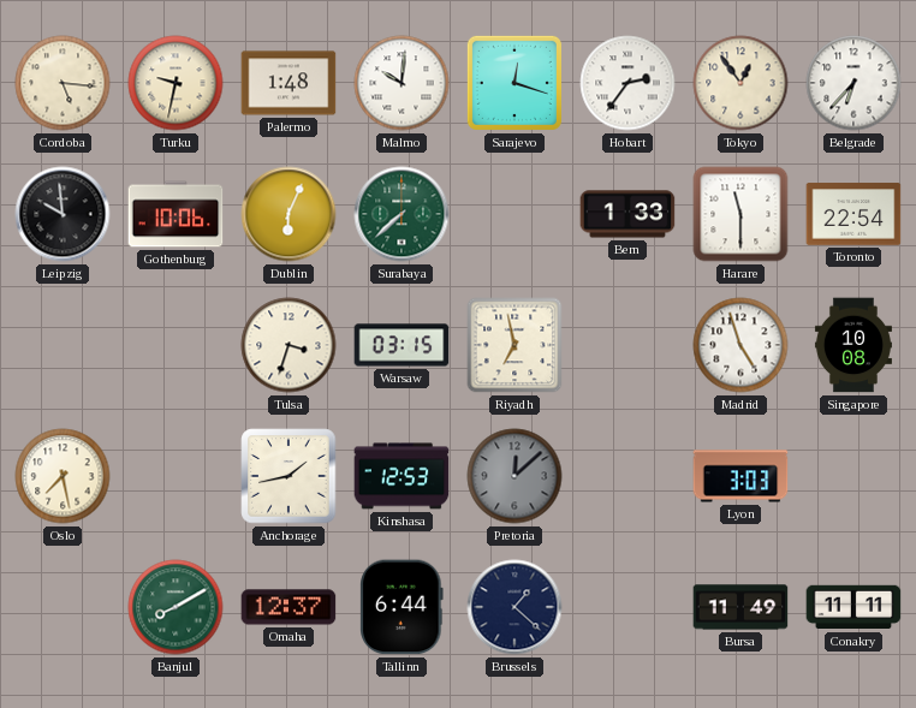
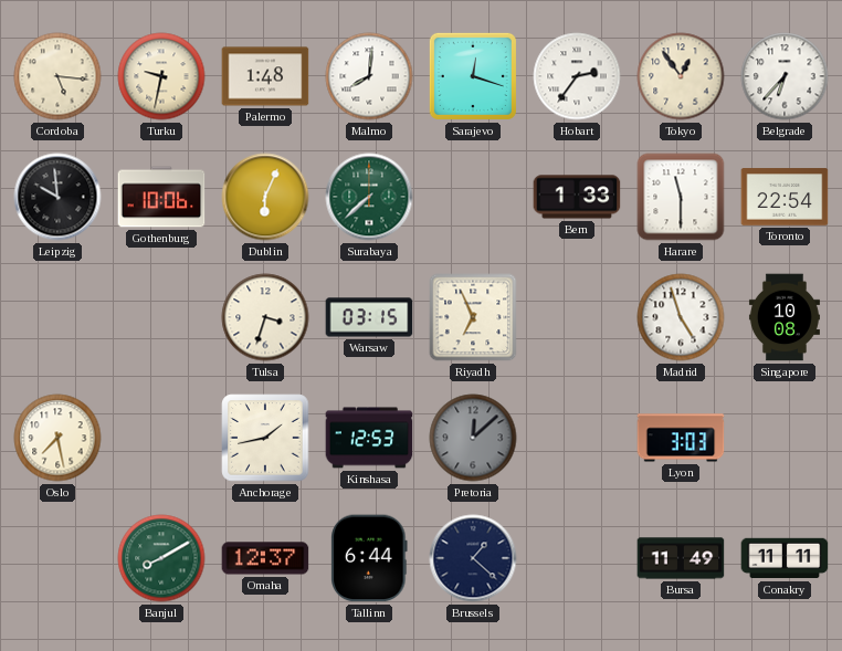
Malmo: 10:01 -> 8:01
Riyadh: 6:58 -> 6:56
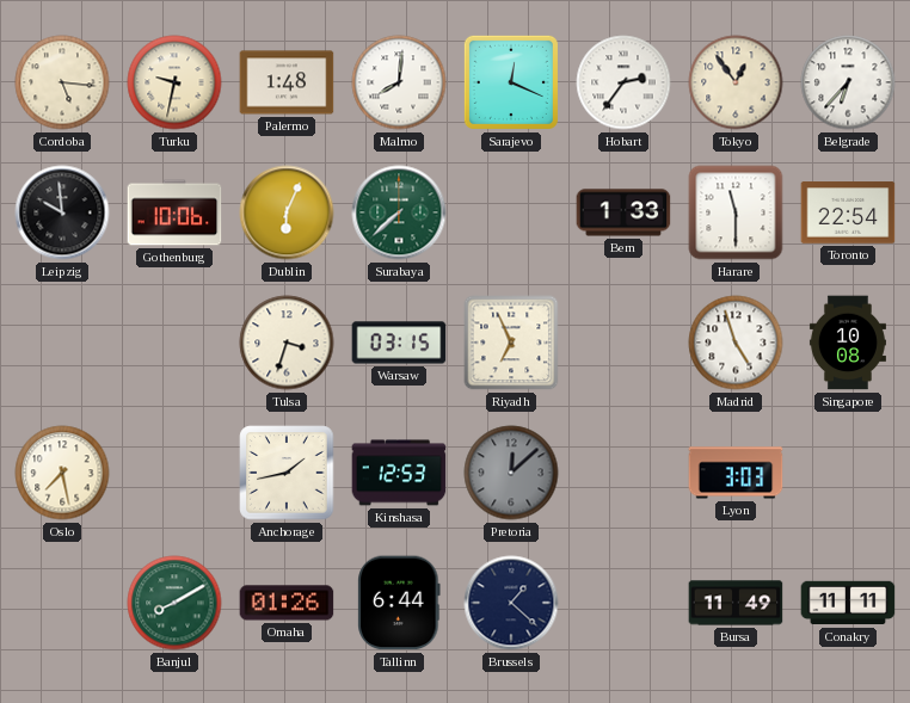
Sarajevo: 12:18 -> 12:19
Omaha: 12:37 -> 01:26
